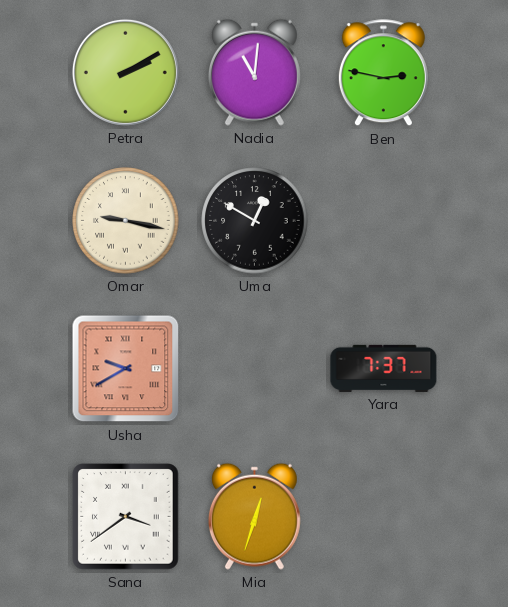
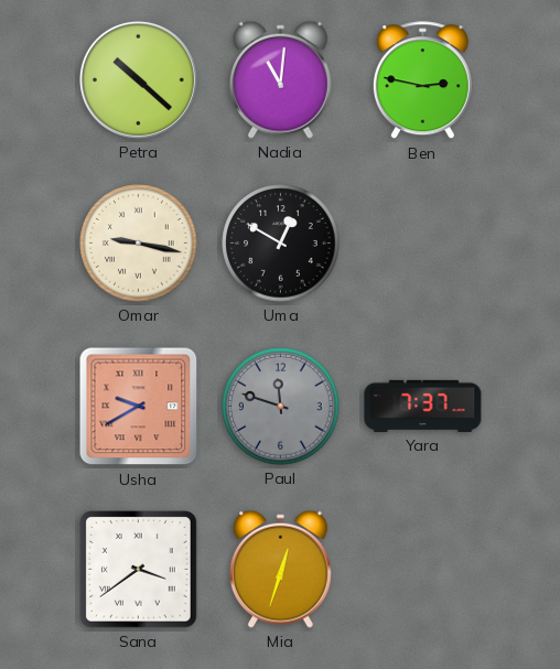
Petra: 2:10 -> 10:22
Paul: none -> 11:48
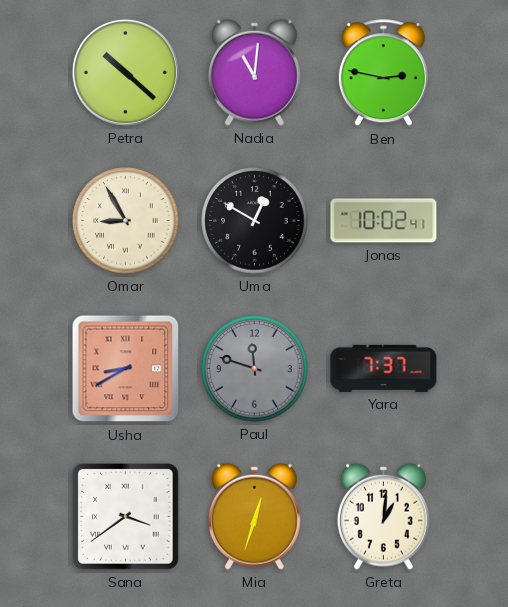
Omar: 9:17 -> 8:55
Jonas: none -> 10:02
Usha: 9:40 -> 8:40
Greta: none -> 1:01
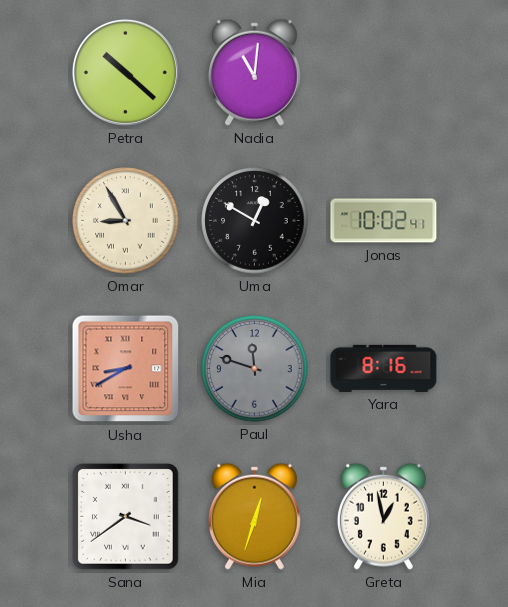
Ben: 2:47 -> none
Yara: 7:37 -> 8:16
Greta: 1:01 -> 12:58
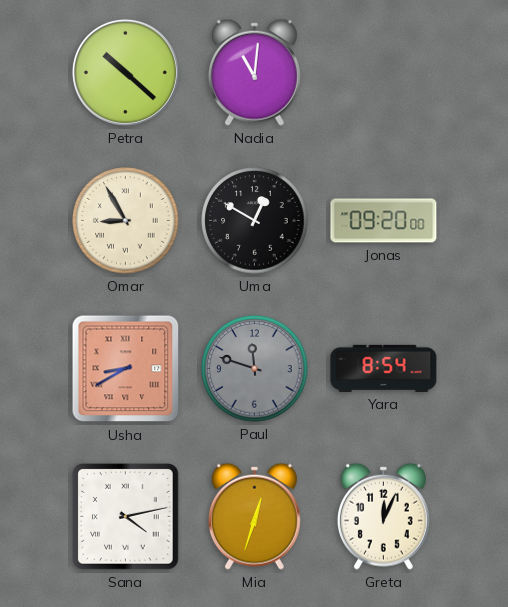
Jonas: 10:02 -> 09:20
Yara: 8:16 -> 8:54
Sana: 3:39 -> 4:13
Greta: 12:58 -> 12:04
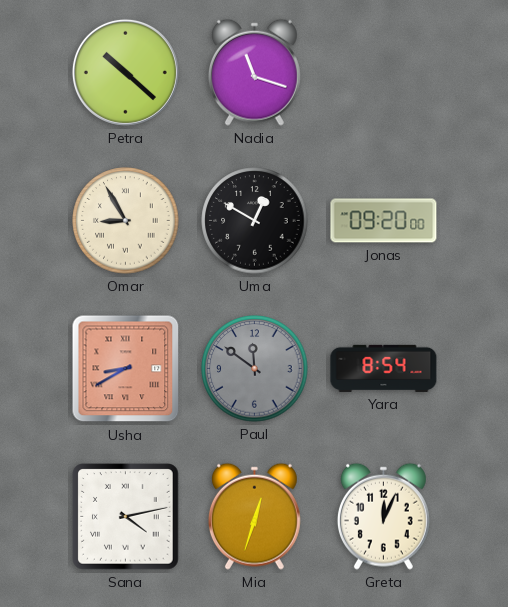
Nadia: 11:01 -> 11:18
Paul: 11:48 -> 11:51
